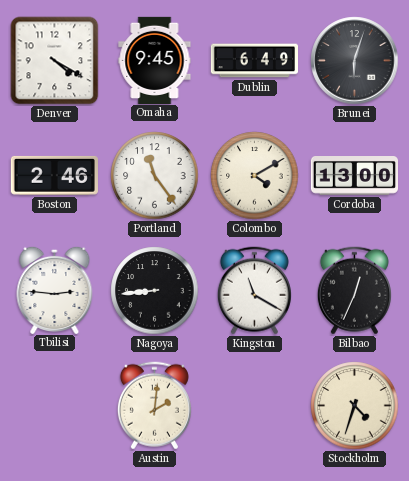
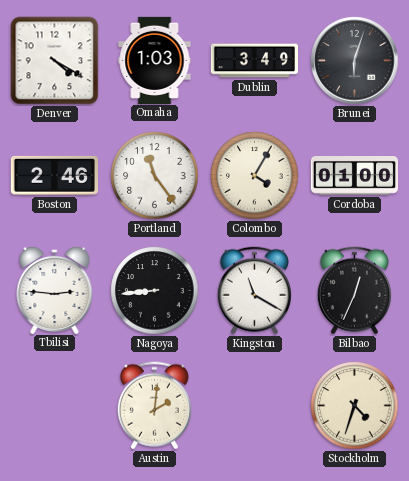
Omaha: 9:45 -> 1:03
Dublin: 6:49 -> 3:49
Colombo: 4:10 -> 4:05
Cordoba: 13:00 -> 01:00
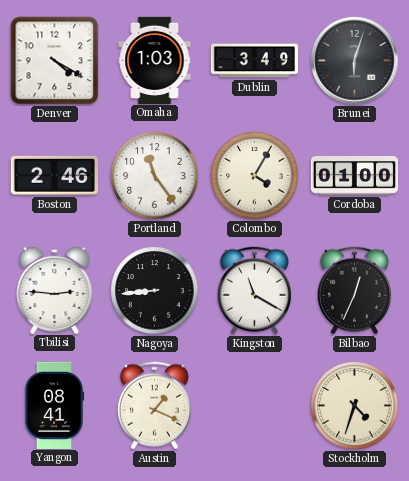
Yangon: none -> 08:41
Austin: 2:01 -> 1:19
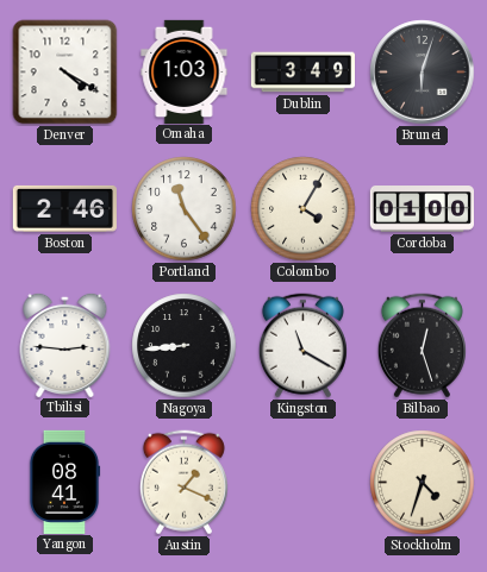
Bilbao: 12:34 -> 12:27
